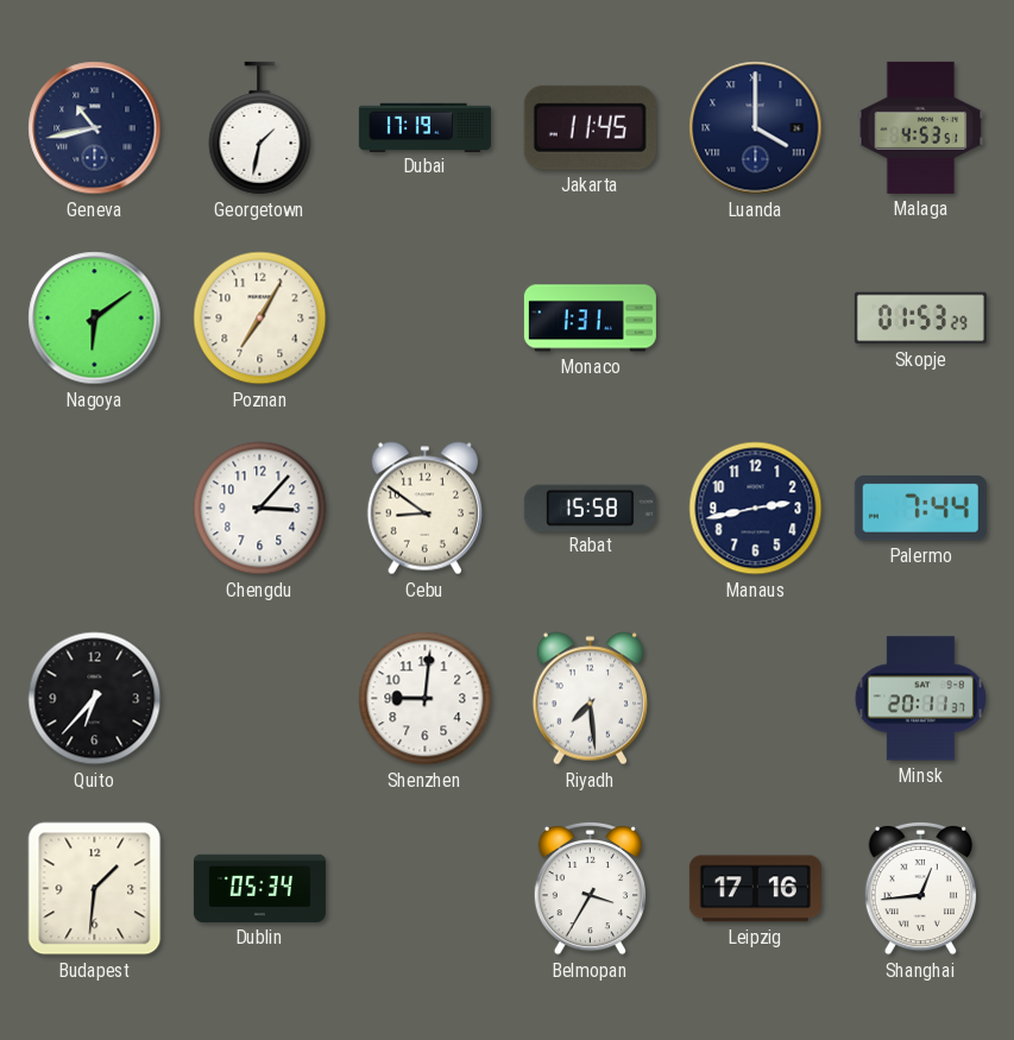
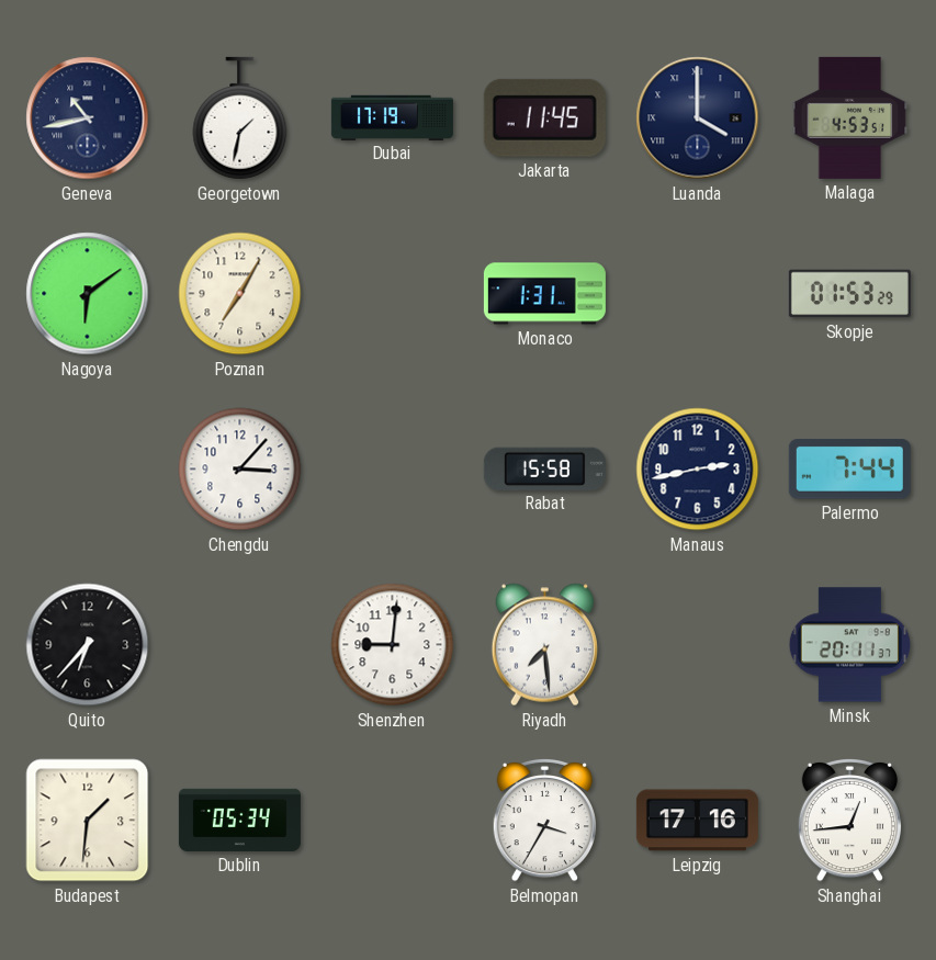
Cebu: 8:51 -> none
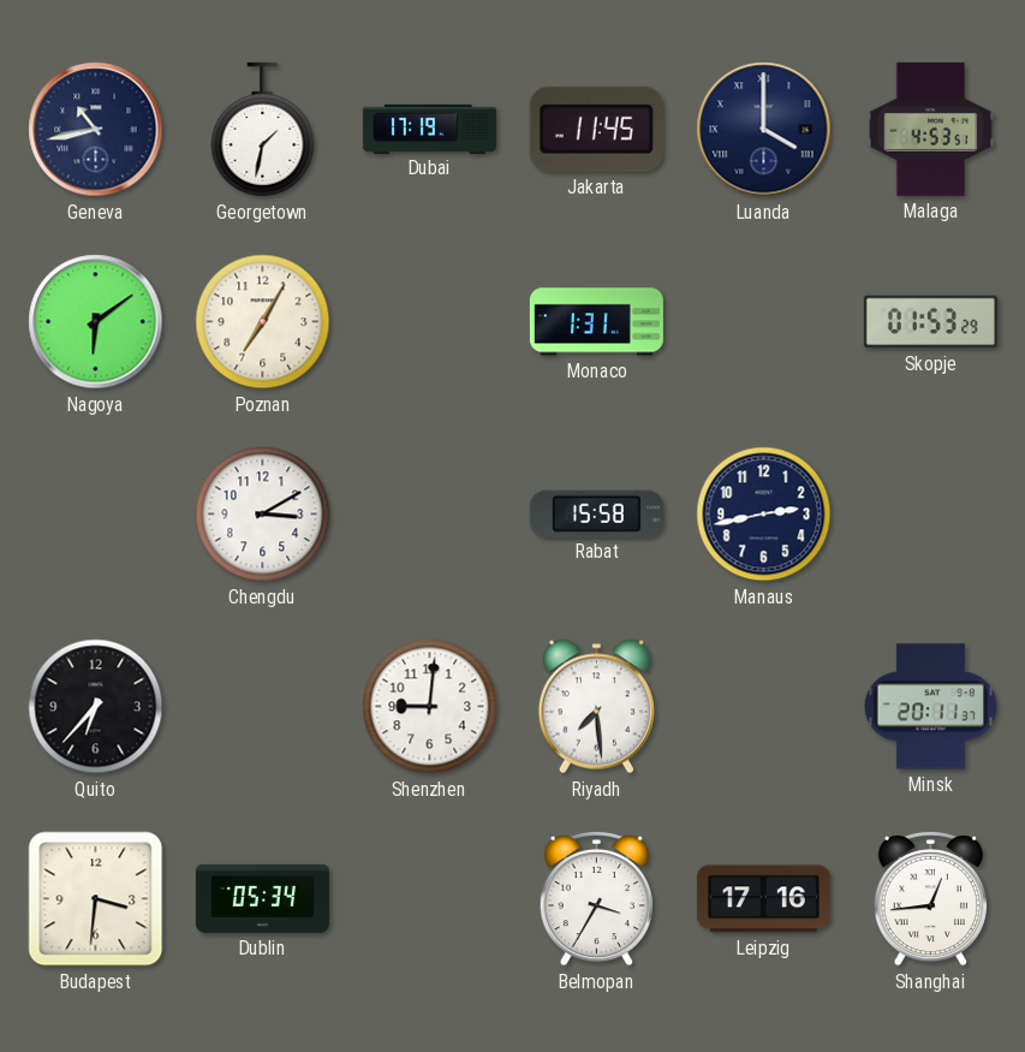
Chengdu: 3:07 -> 3:10
Palermo: 7:44 -> none
Budapest: 1:31 -> 3:31
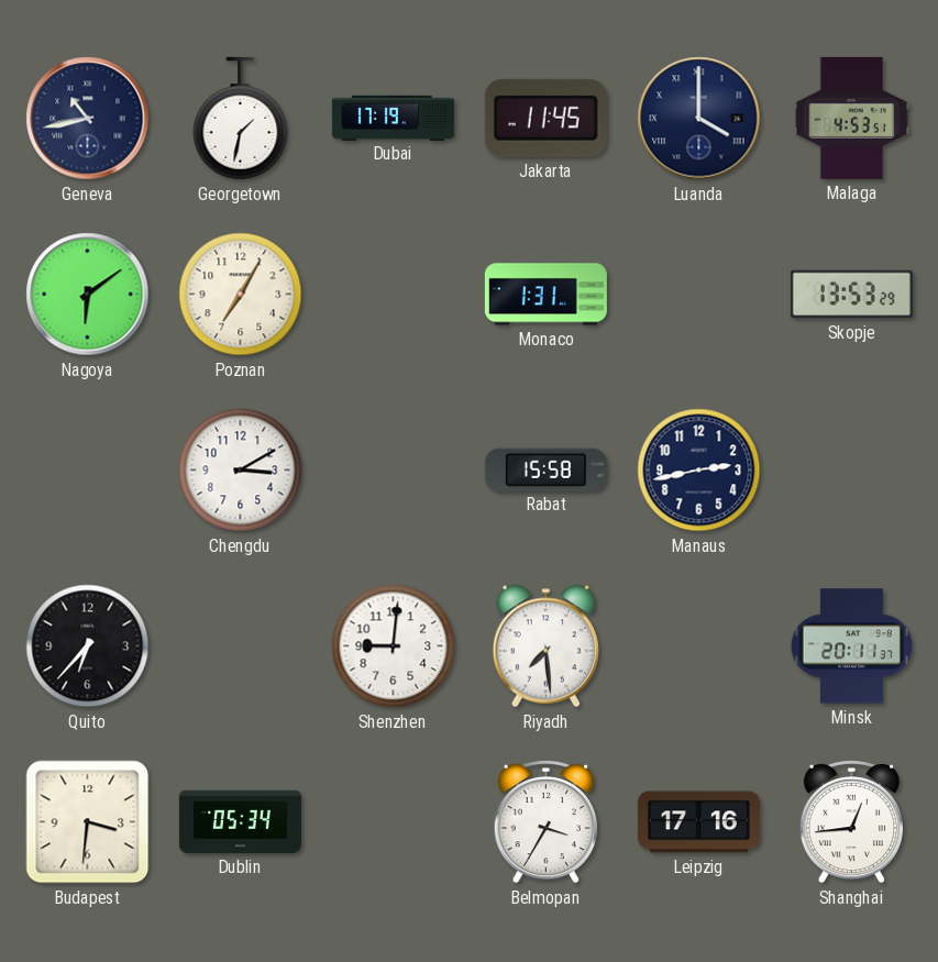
Skopje: 01:53 -> 13:53
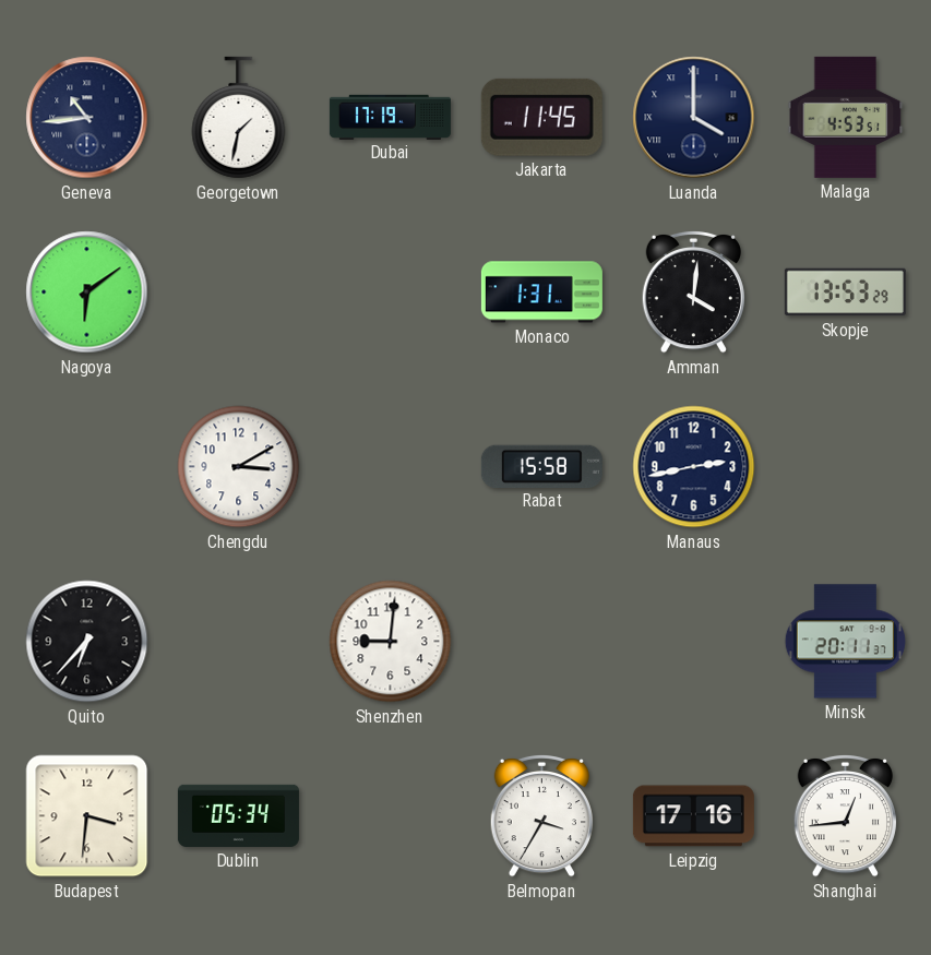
Geneva: 10:43 -> 10:44
Poznan: 7:05 -> none
Amman: none -> 4:01
Riyadh: 7:29 -> none
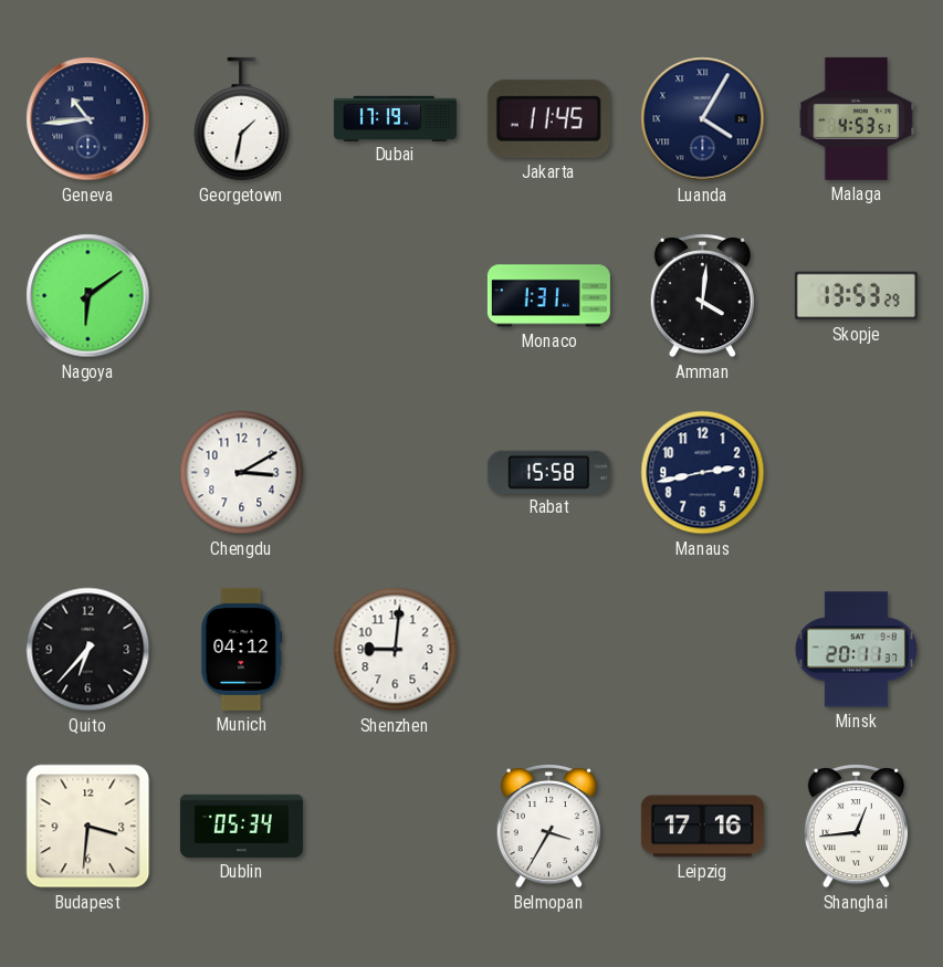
Luanda: 4:00 -> 4:05
Munich: none -> 04:12
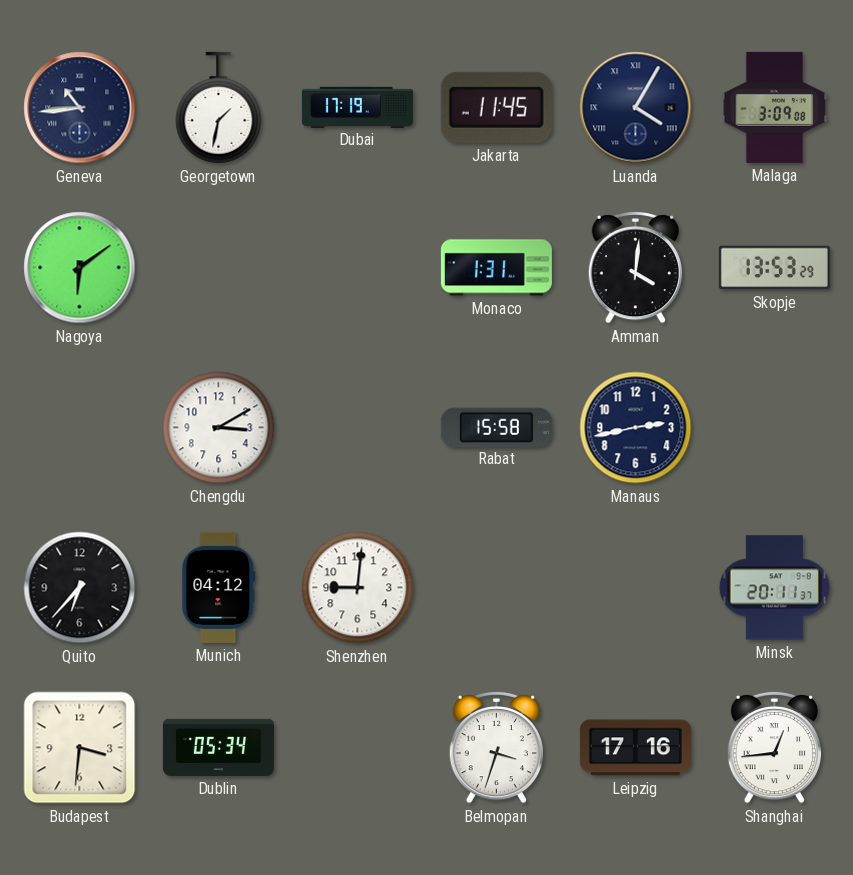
Malaga: 4:53 -> 3:09
Belmopan: 3:35 -> 3:33
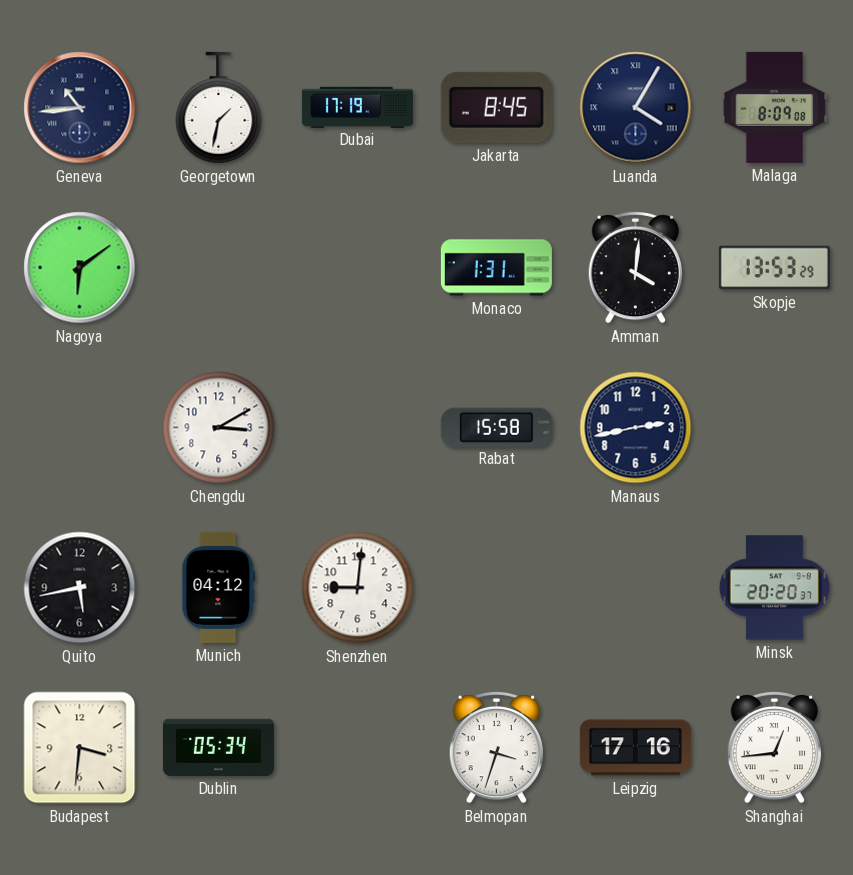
Jakarta: 11:45 -> 8:45
Malaga: 3:09 -> 8:09
Quito: 6:37 -> 5:43
Minsk: 20:11 -> 20:20
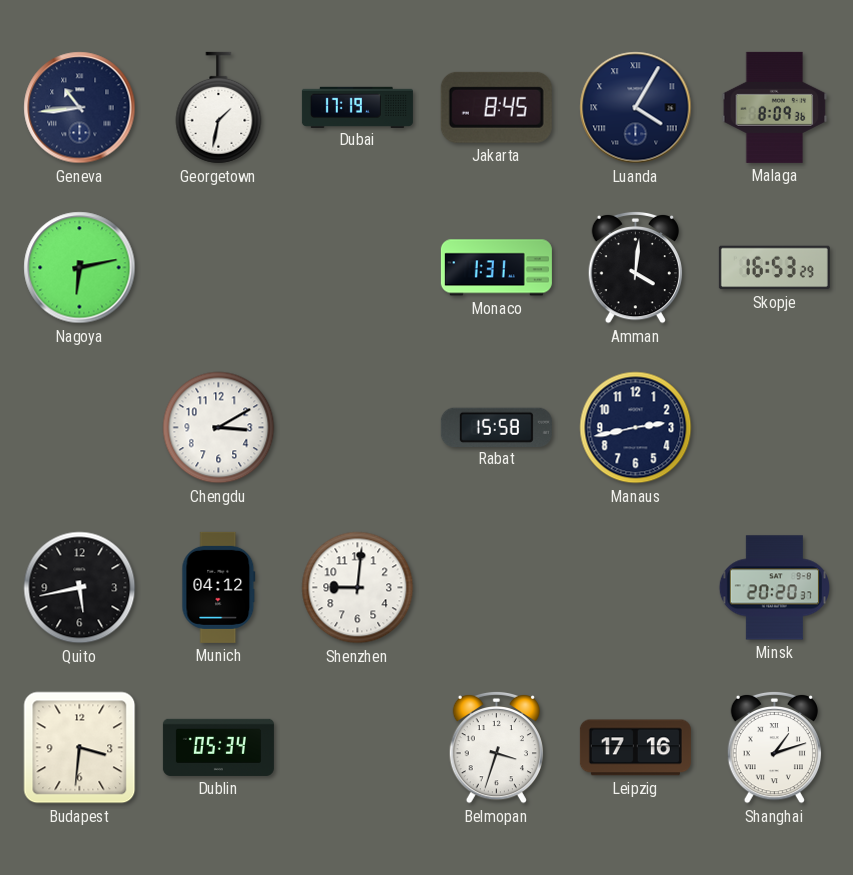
Malaga: 8:09:08 -> 8:09:36
Nagoya: 6:09 -> 6:13
Skopje: 13:53 -> 16:53
Shanghai: 12:44 -> 1:12
